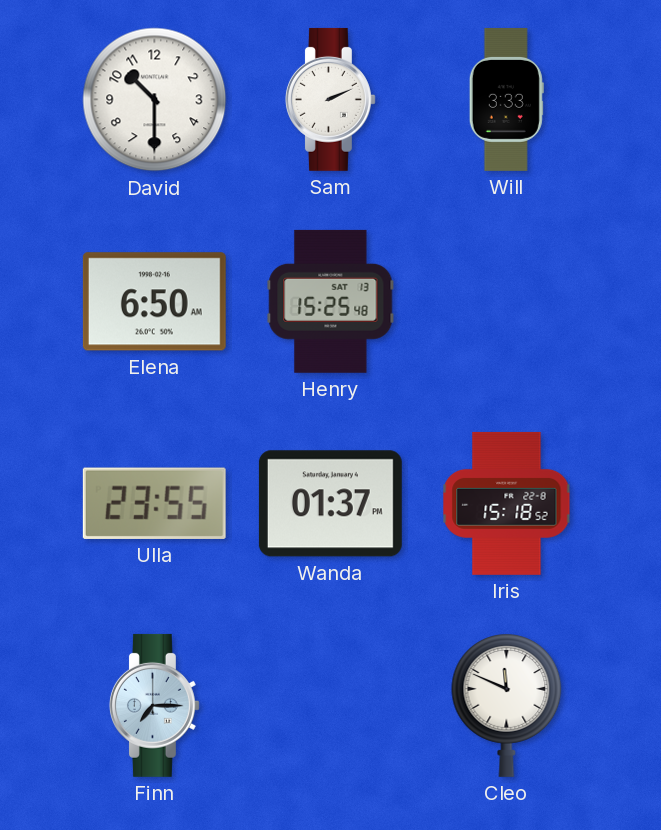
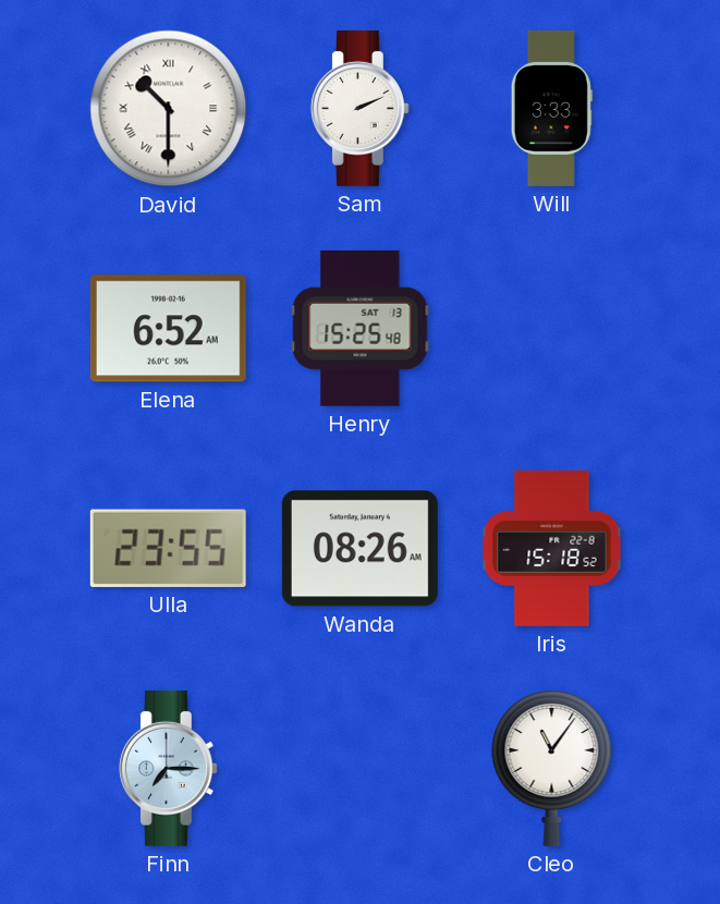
David numerals: Arabic -> Roman
Elena: 6:50 -> 6:52
Wanda: 01:37 -> 08:26
Cleo: 11:49 -> 11:06
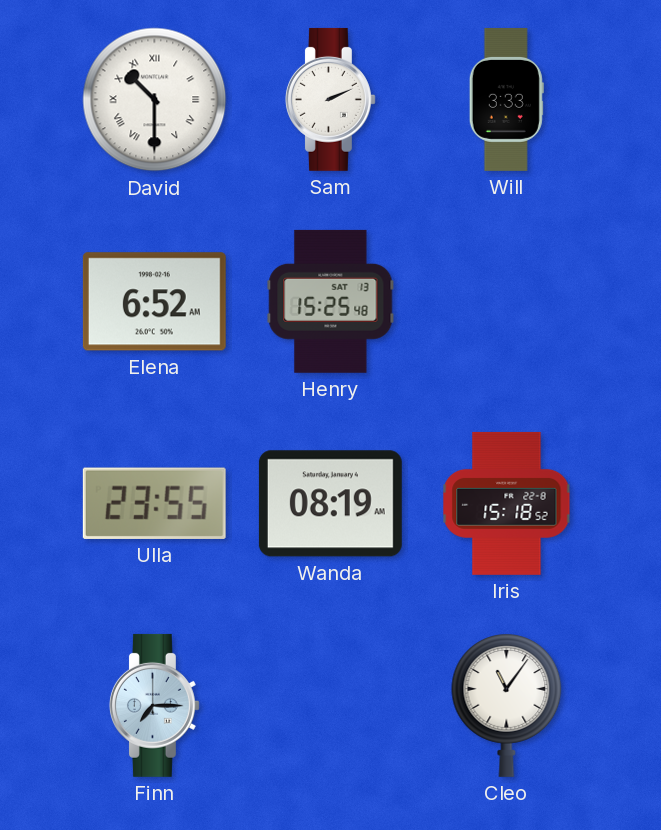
Wanda: 08:26 -> 08:19
